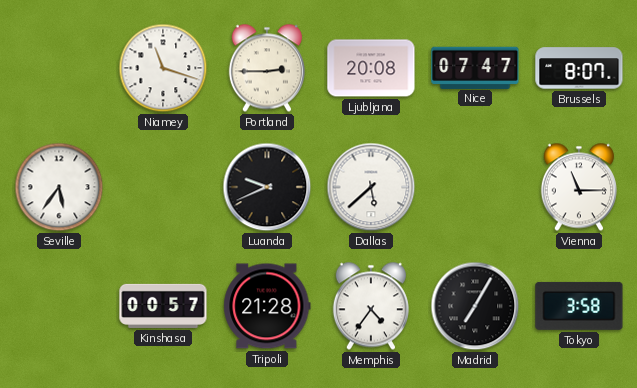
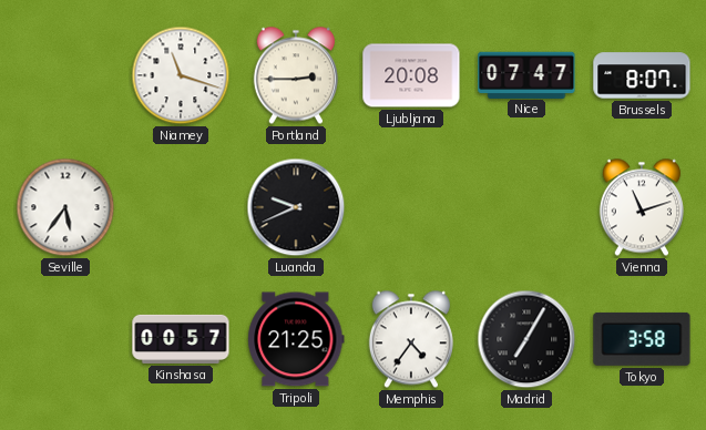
Dallas: 5:38 -> none
Vienna: 11:15 -> 11:12
Tripoli: 21:28 -> 21:25
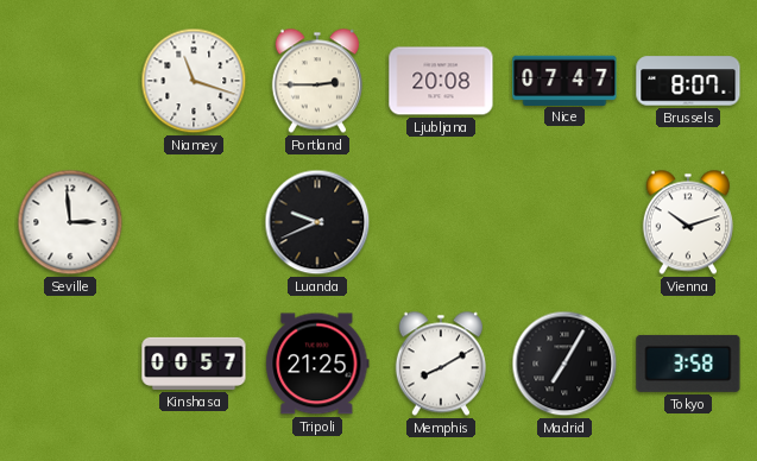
Seville: 5:36 -> 2:59
Vienna: 11:12 -> 10:12
Memphis: 4:36 -> 8:10
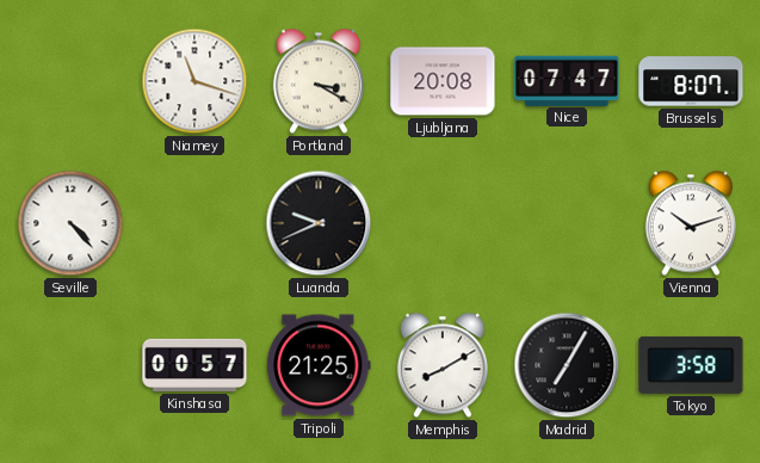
Portland: 2:45 -> 3:20
Seville: 2:59 -> 4:23
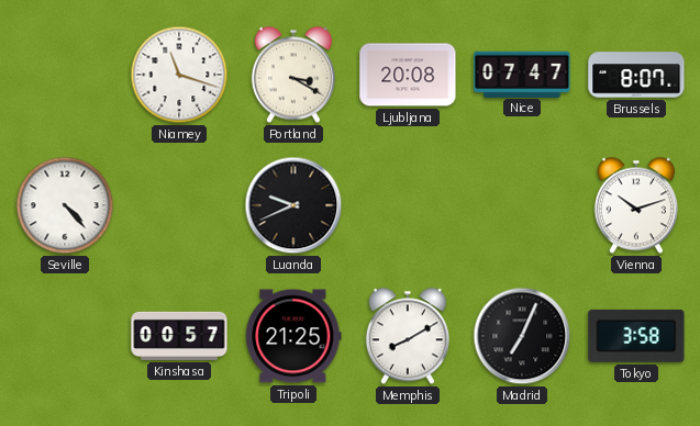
Madrid: 7:05 -> 7:04
